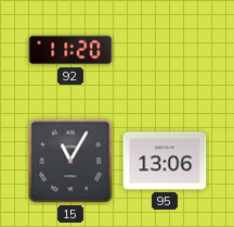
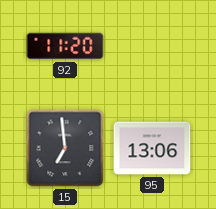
15: 11:05 -> 6:59
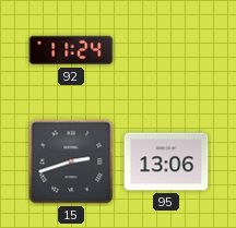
92: 11:20 -> 11:24
15: 6:59 -> 2:42
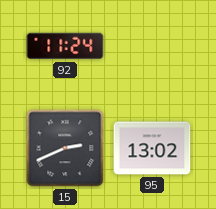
15: 2:42 -> 2:41
95: 13:06 -> 13:02
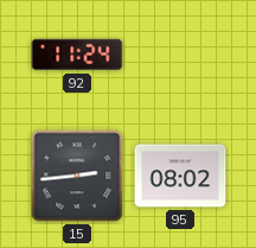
15: 2:41 -> 2:44
95: 13:02 -> 08:02
